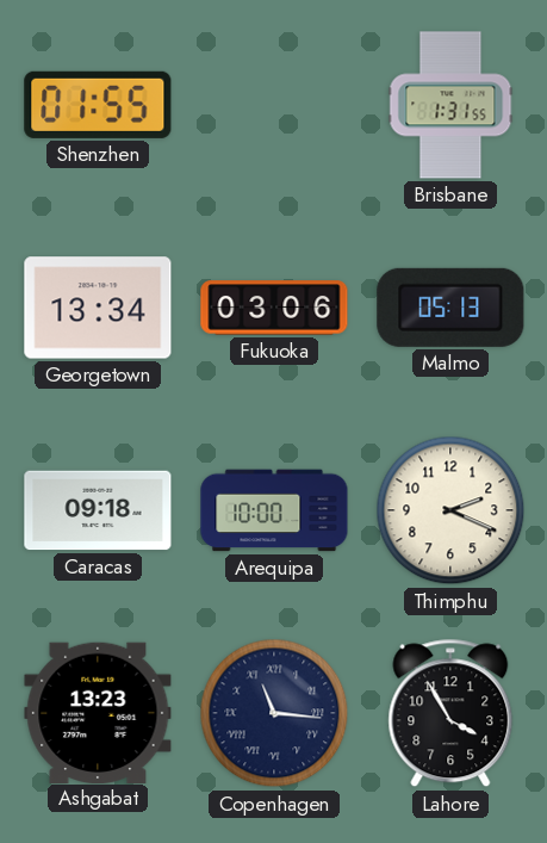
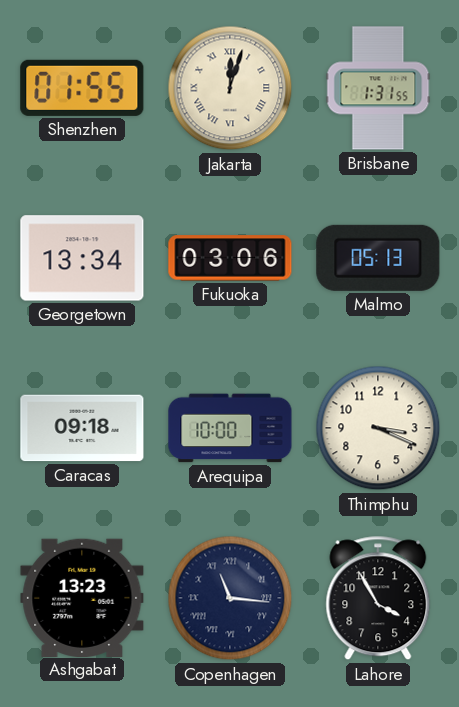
Jakarta: none -> 12:03
Thimphu: 2:19 -> 3:19
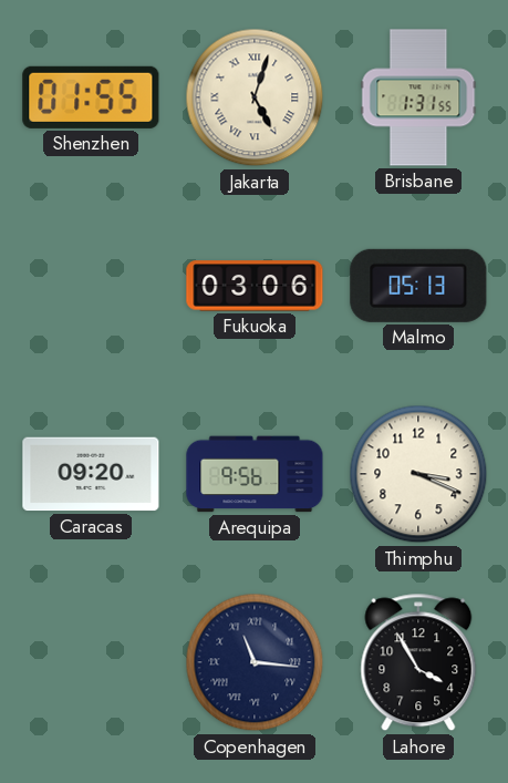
Jakarta: 12:03 -> 5:03
Georgetown: 13:34 -> none
Caracas: 09:18 -> 09:20
Arequipa: 10:00 -> 9:56
Ashgabat: 13:23 -> none
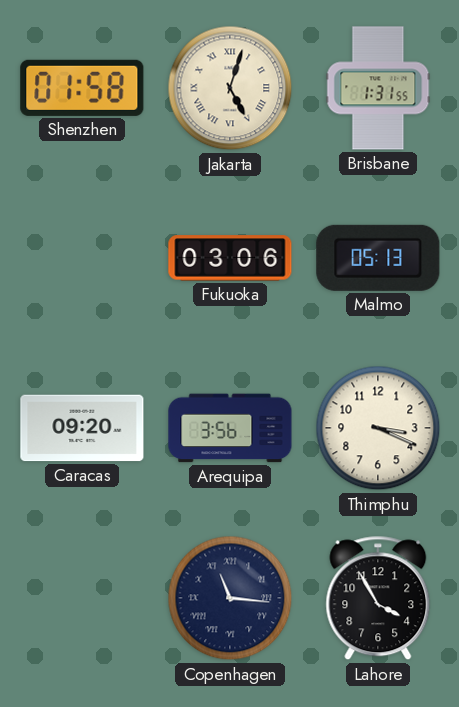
Shenzhen: 01:55 -> 01:58
Arequipa: 9:56 -> 3:56
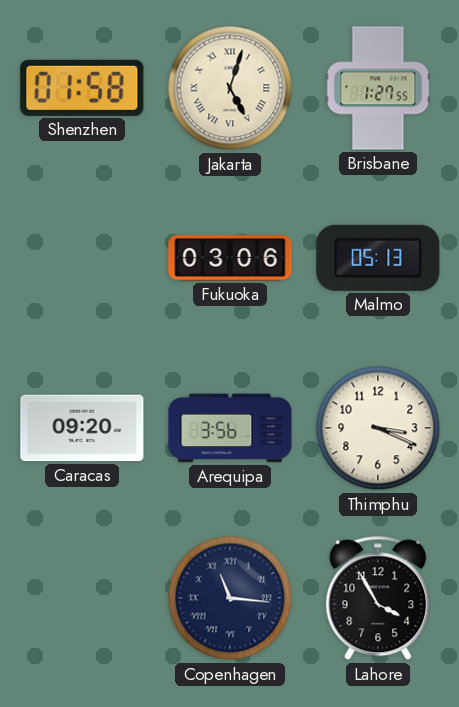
Brisbane: 1:31 -> 1:27
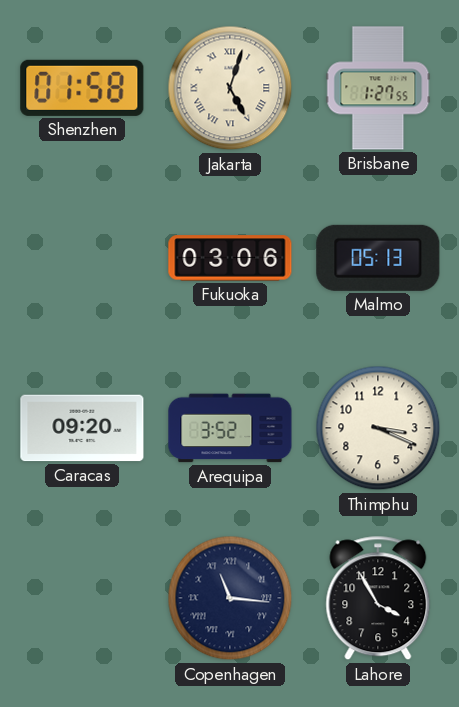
Arequipa: 3:56 -> 3:52
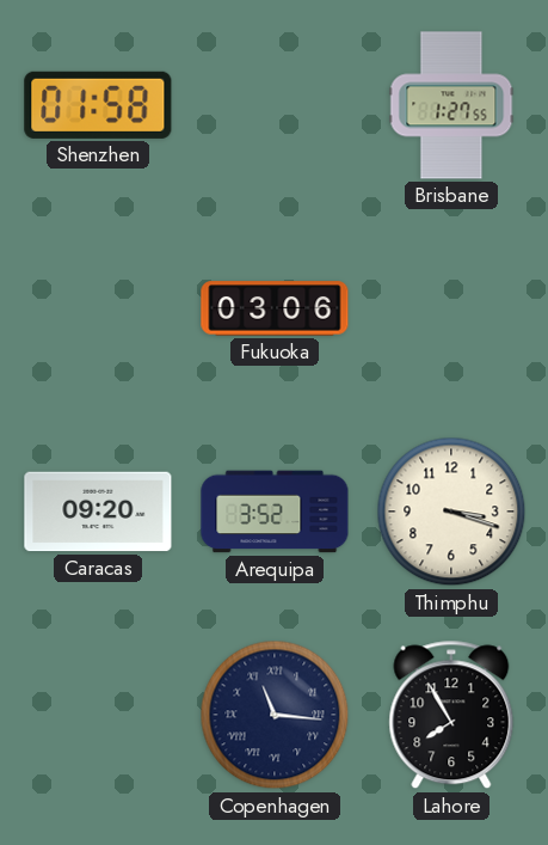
Jakarta: 5:03 -> none
Malmo: 05:13 -> none
Thimphu: 3:19 -> 3:18
Lahore: 3:55 -> 7:55
